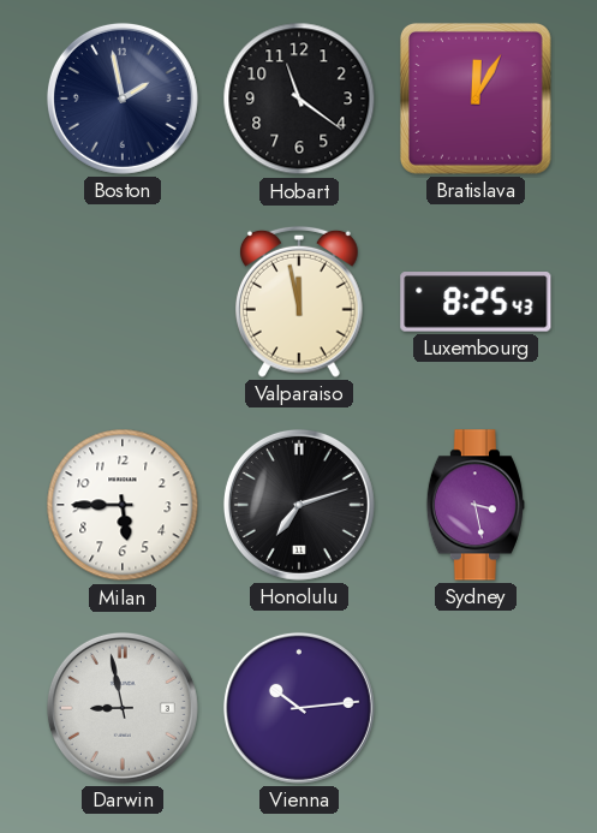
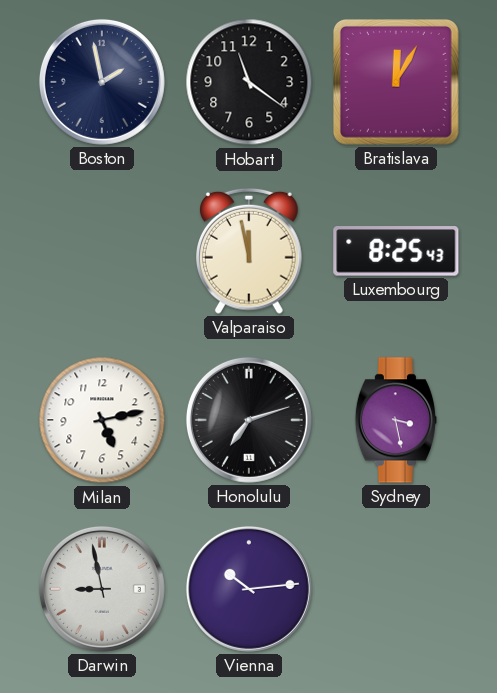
Milan: 5:45 -> 5:13
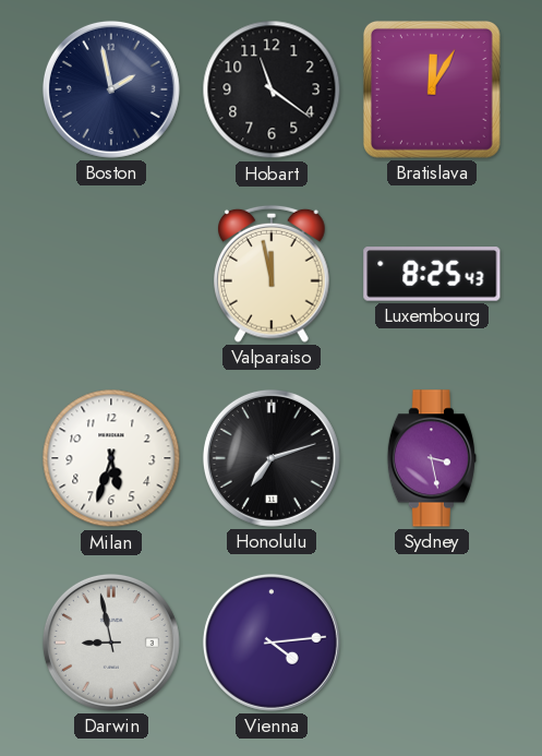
Milan: 5:13 -> 5:33
Vienna: 10:14 -> 4:14
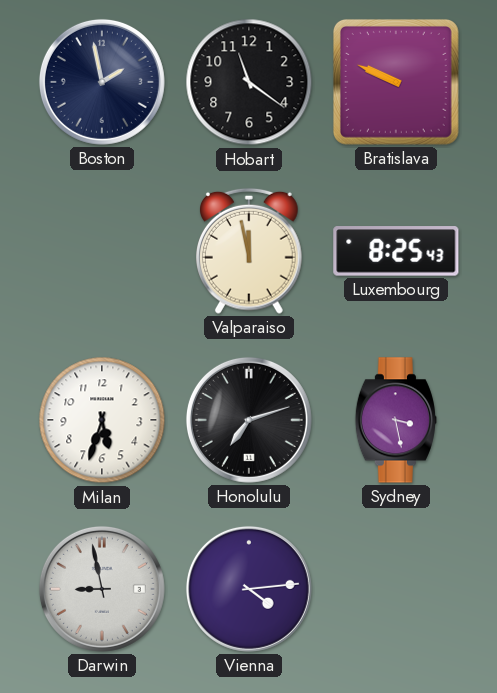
Bratislava: 12:05 -> 9:49
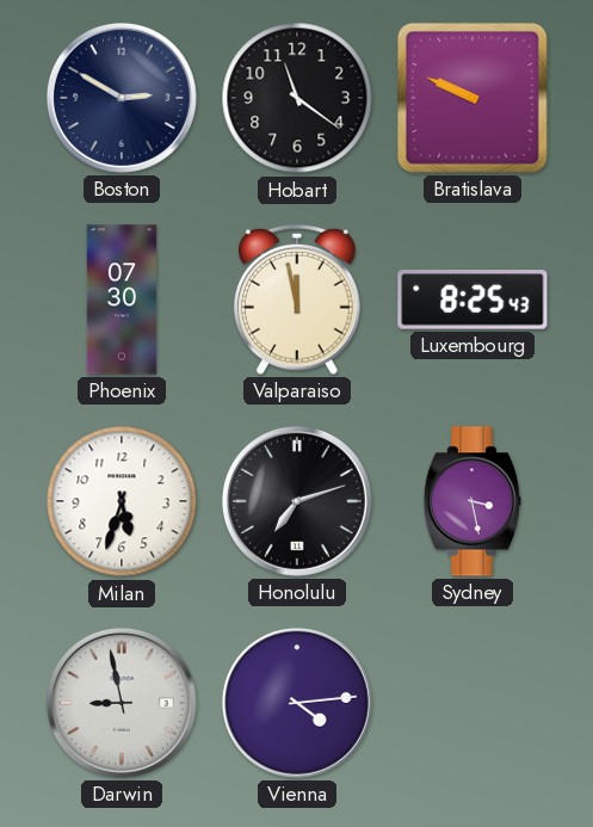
Boston: 1:58 -> 2:50
Phoenix: none -> 07:30
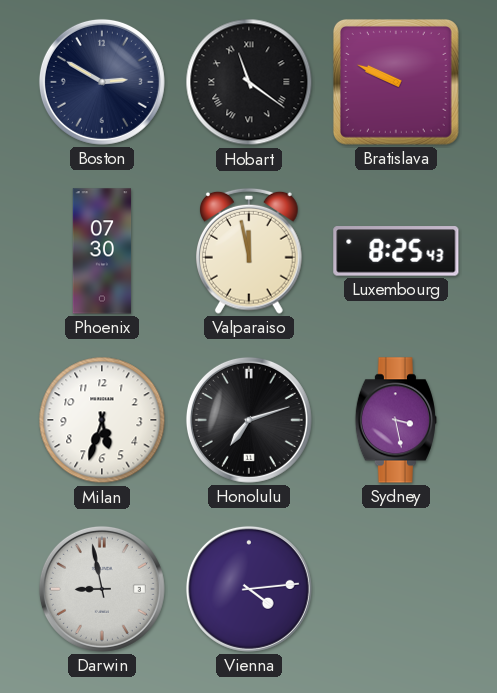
Hobart numerals: Arabic -> Roman
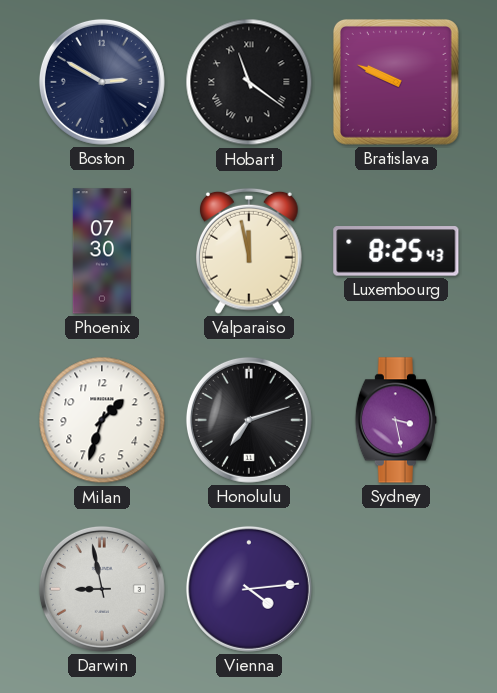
Milan: 5:33 -> 1:33
